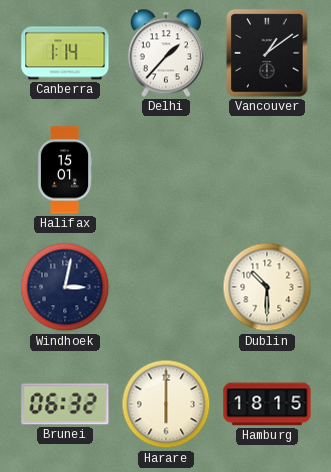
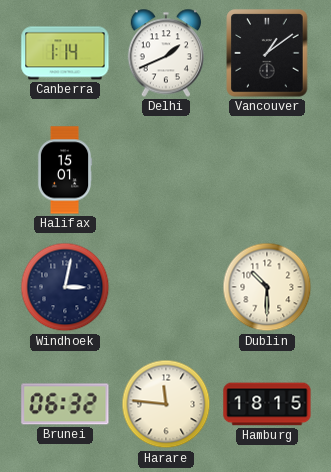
Delhi: 1:37 -> 1:41
Harare: 6:00 -> 11:46
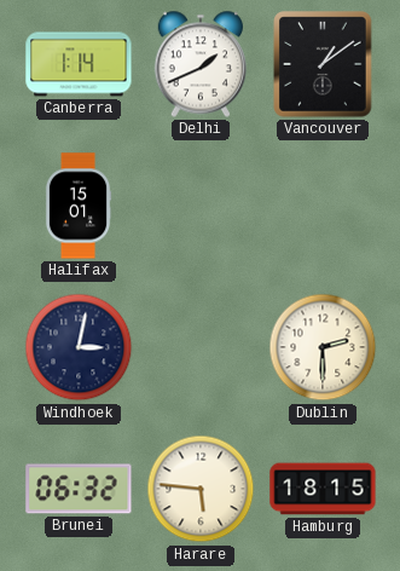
Dublin: 10:30 -> 2:30
Harare: 11:46 -> 5:46
